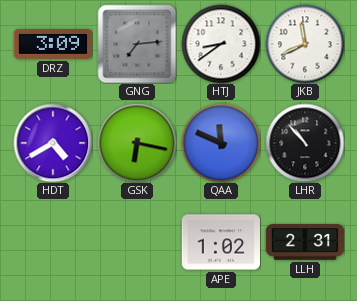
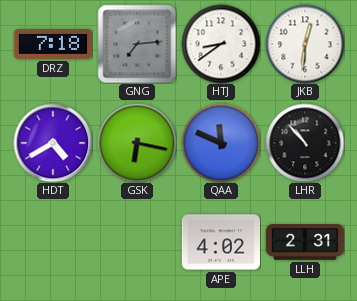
DRZ: 3:09 -> 7:18
JKB: 11:41 -> 12:31
APE: 1:02 -> 4:02
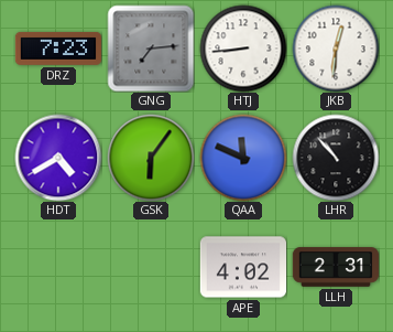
DRZ: 7:18 -> 7:23
HTJ: 8:39 -> 8:44
GSK: 6:17 -> 6:06
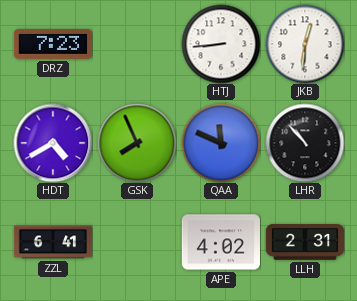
GNG: 7:14 -> none
GSK: 6:06 -> 7:56
ZZL: none -> 6:41
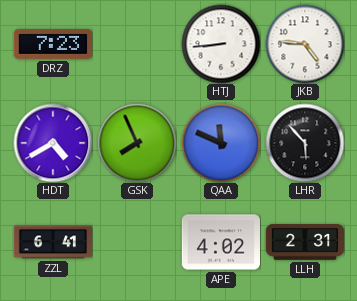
JKB: 12:31 -> 4:46
LHR: 10:53 -> 5:53
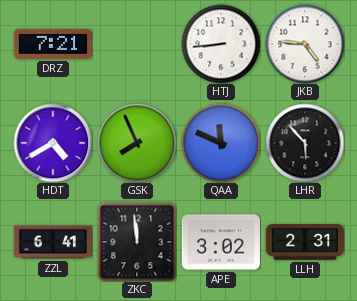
DRZ: 7:23 -> 7:21
ZKC: none -> 11:59
APE: 4:02 -> 3:02
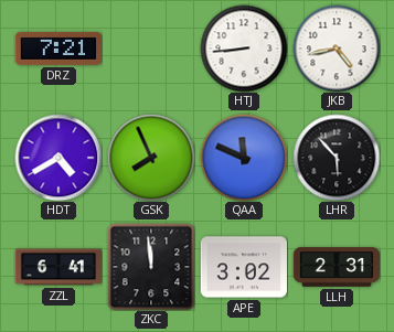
JKB: 4:46 -> 4:43
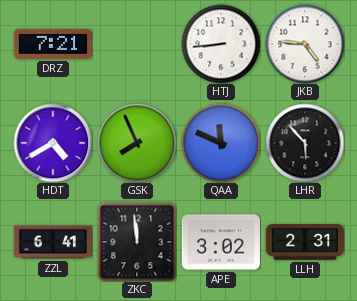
JKB: 4:43 -> 4:46
